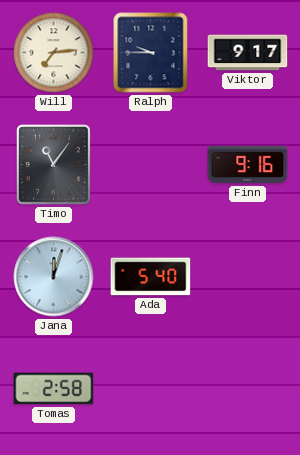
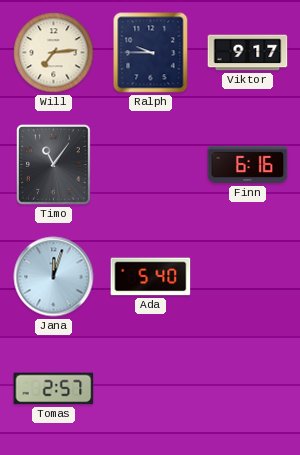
Finn: 9:16 -> 6:16
Tomas: 2:58 -> 2:57
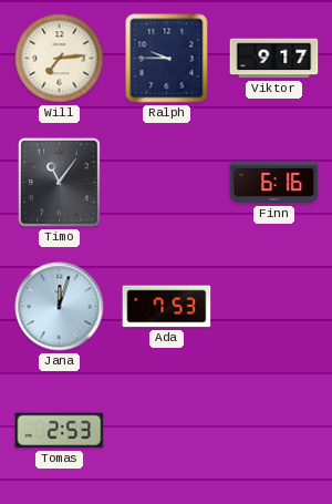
Ada: 5:40 -> 7:53
Tomas: 2:57 -> 2:53
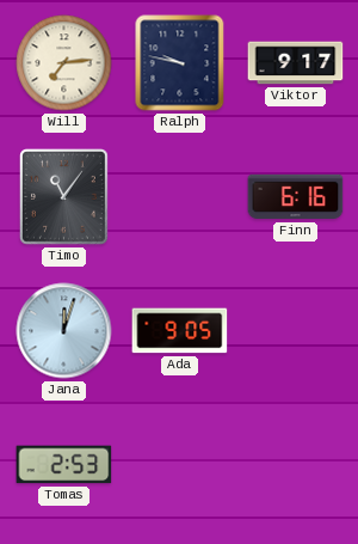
Ralph: 9:45 -> 9:47
Ada: 7:53 -> 9:05
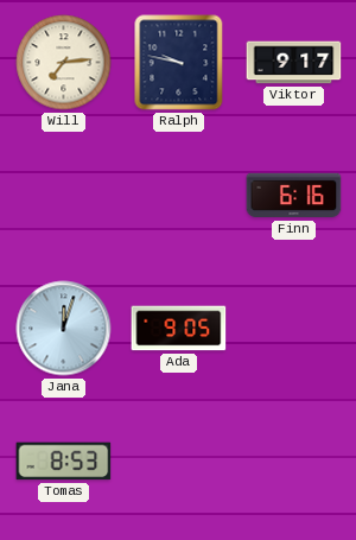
Timo: 11:06 -> none
Tomas: 2:53 -> 8:53
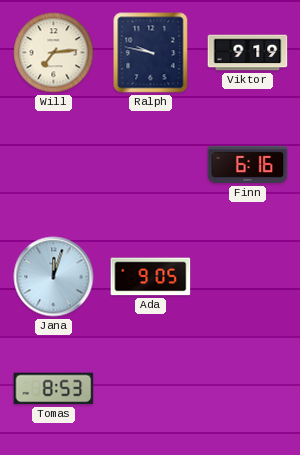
Viktor: 9:17 -> 9:19
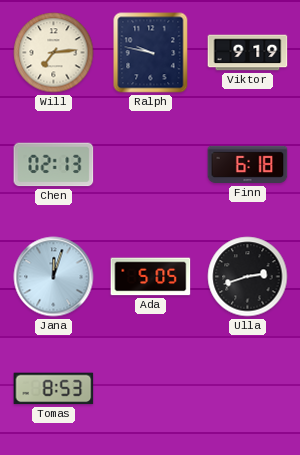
Chen: none -> 02:13
Finn: 6:16 -> 6:18
Ada: 9:05 -> 5:05
Ulla: none -> 2:42
